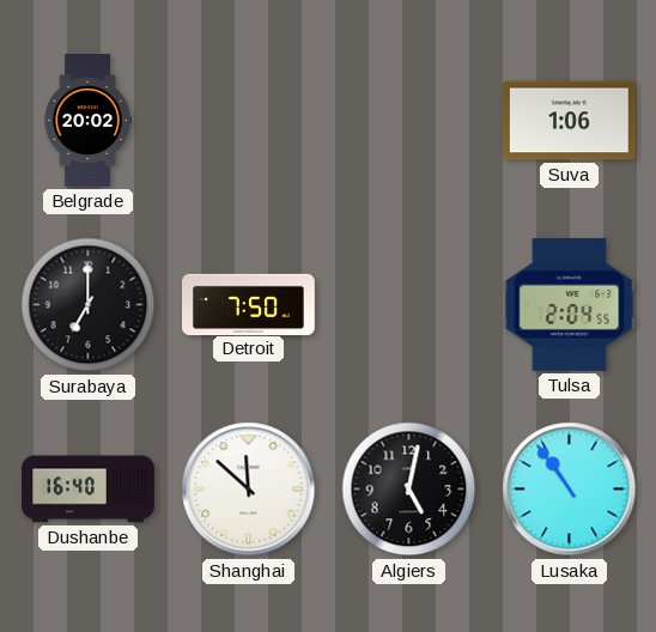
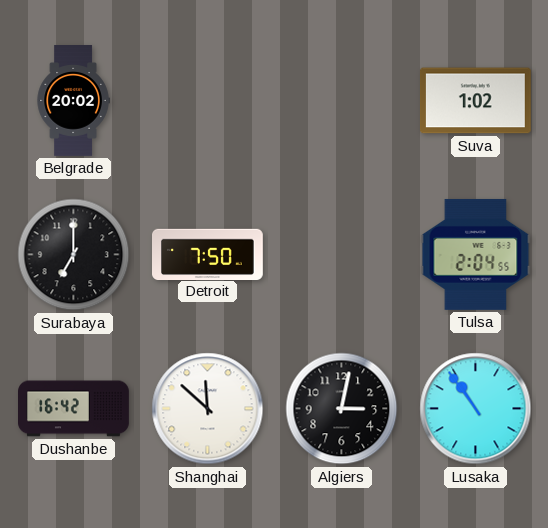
Suva: 1:06 -> 1:02
Dushanbe: 16:40 -> 16:42
Algiers: 5:02 -> 3:02
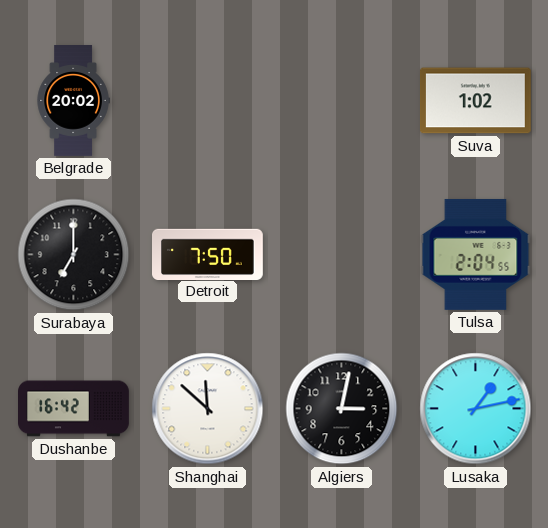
Lusaka: 10:54 -> 1:13
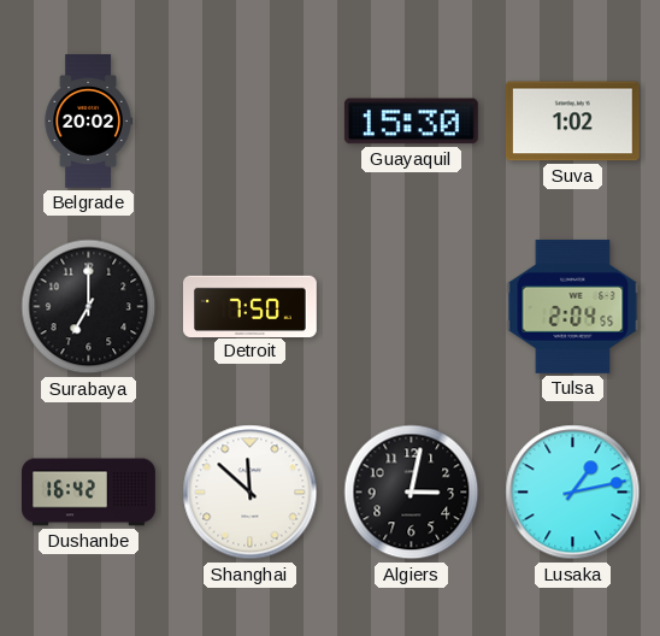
Guayaquil: none -> 15:30
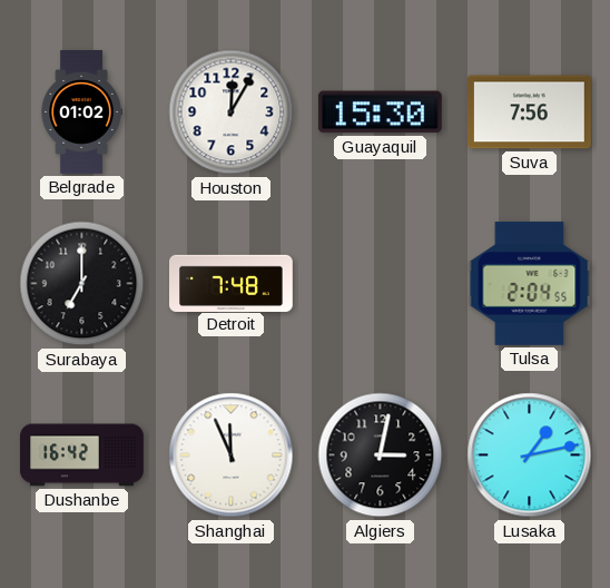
Belgrade: 20:02 -> 01:02
Houston: none -> 12:05
Suva: 1:02 -> 7:56
Detroit: 7:50 -> 7:48
Shanghai: 11:52 -> 11:56
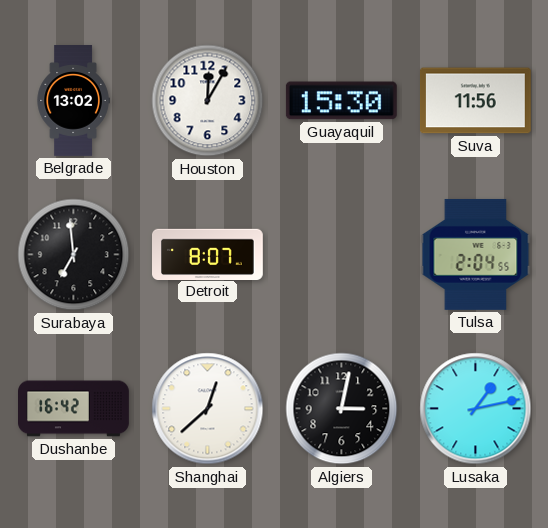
Belgrade: 01:02 -> 13:02
Suva: 7:56 -> 11:56
Surabaya: 7:00 -> 6:59
Detroit: 7:48 -> 8:07
Shanghai: 11:56 -> 12:38
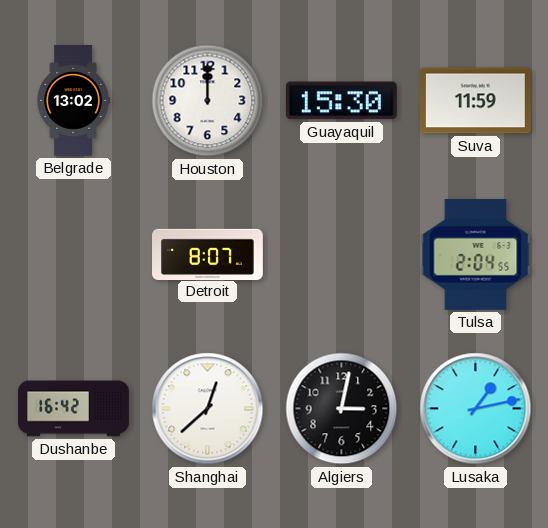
Houston: 12:05 -> 12:00
Suva: 11:56 -> 11:59
Surabaya: 6:59 -> none
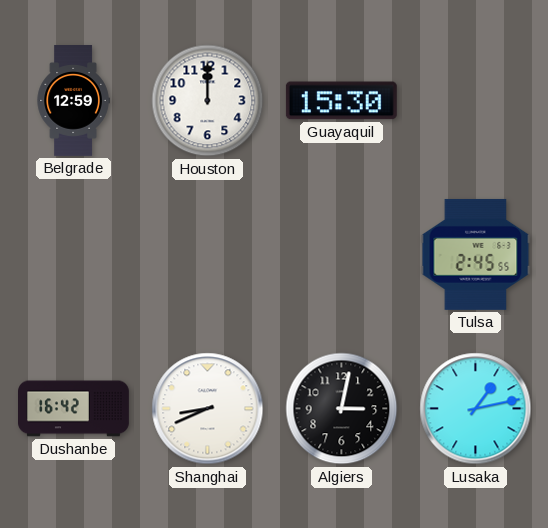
Belgrade: 13:02 -> 12:59
Suva: 11:59 -> none
Detroit: 8:07 -> none
Tulsa: 2:04 -> 2:45
Shanghai: 12:38 -> 8:41
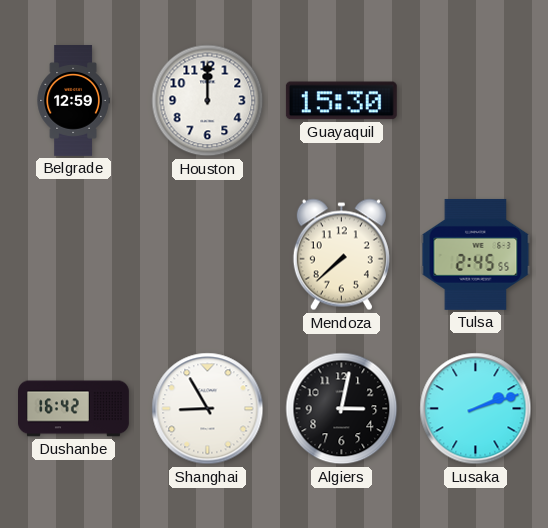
Mendoza: none -> 7:38
Shanghai: 8:41 -> 8:55
Lusaka: 1:13 -> 2:12
